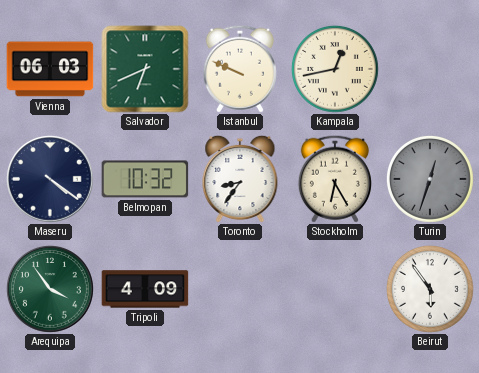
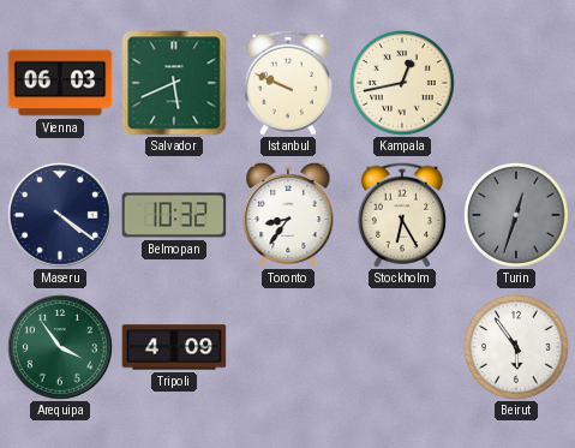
Salvador: 6:41 -> 5:41
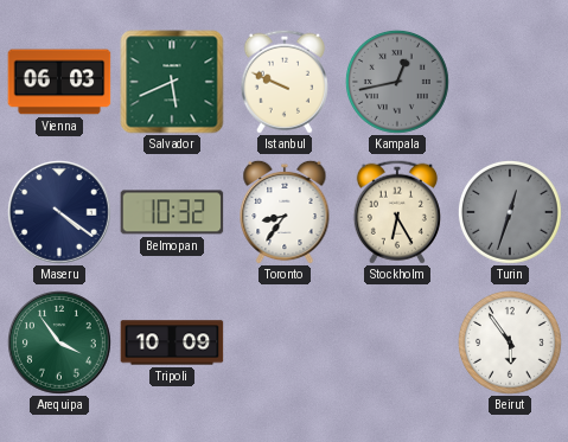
Kampala dial: cream -> grey
Tripoli: 4:09 -> 10:09
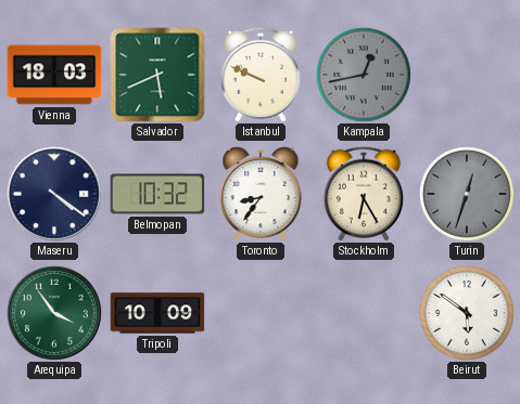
Vienna: 06:03 -> 18:03
Beirut: 5:54 -> 5:51
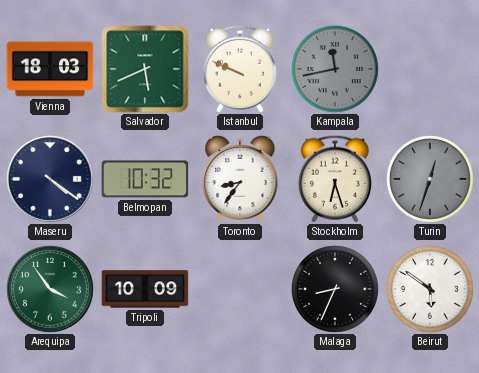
Kampala: 12:43 -> 11:43
Stockholm: 6:25 -> 6:27
Malaga: none -> 8:34
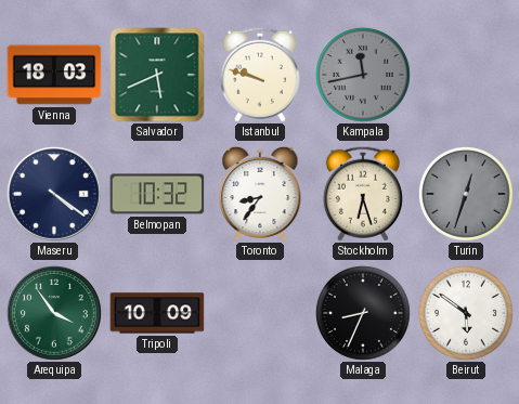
Istanbul: 9:49 -> 9:48
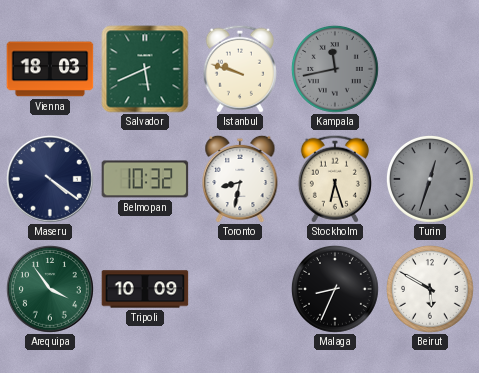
Toronto: 8:36 -> 8:32
Beirut: 5:51 -> 5:50
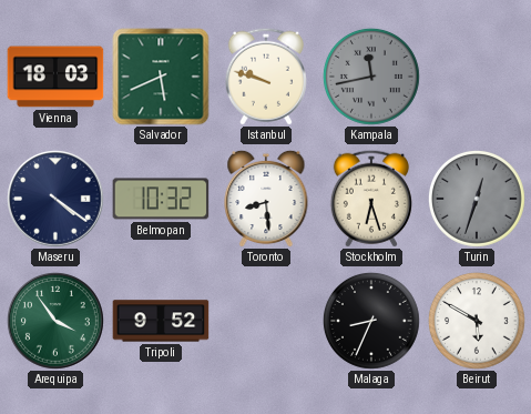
Toronto: 8:32 -> 8:29
Tripoli: 10:09 -> 9:52
